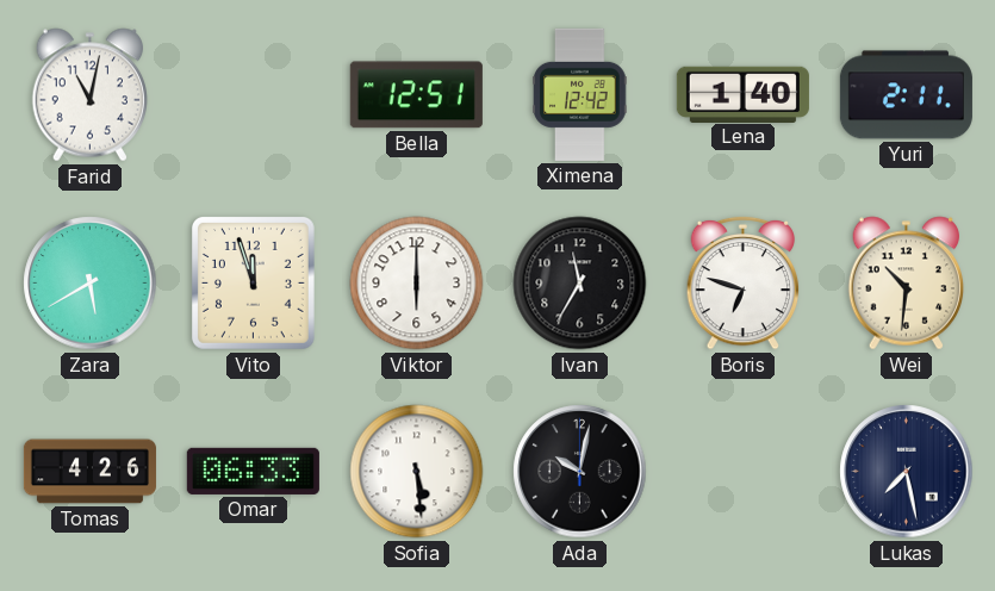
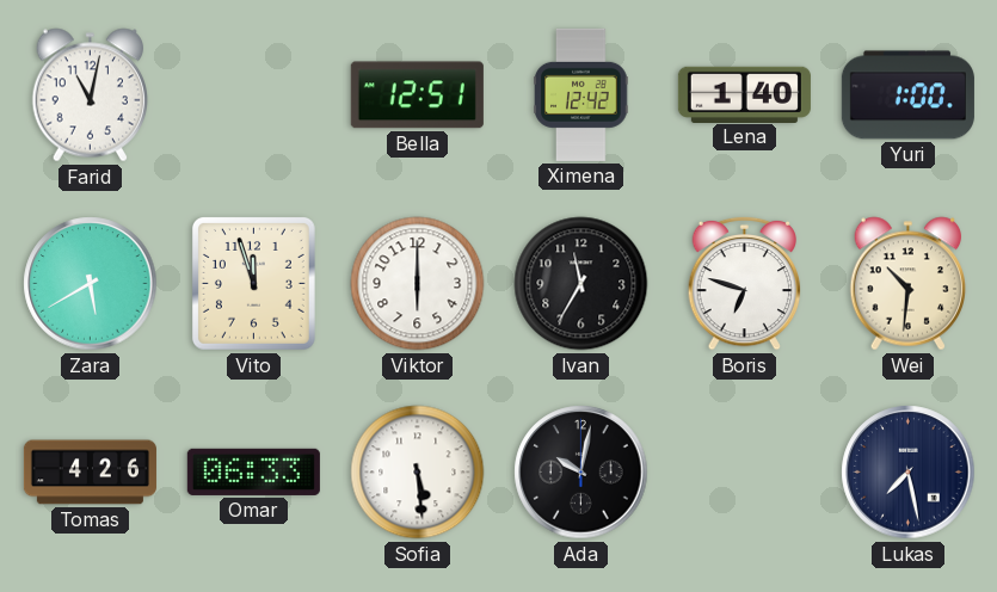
Yuri: 2:11 -> 1:00
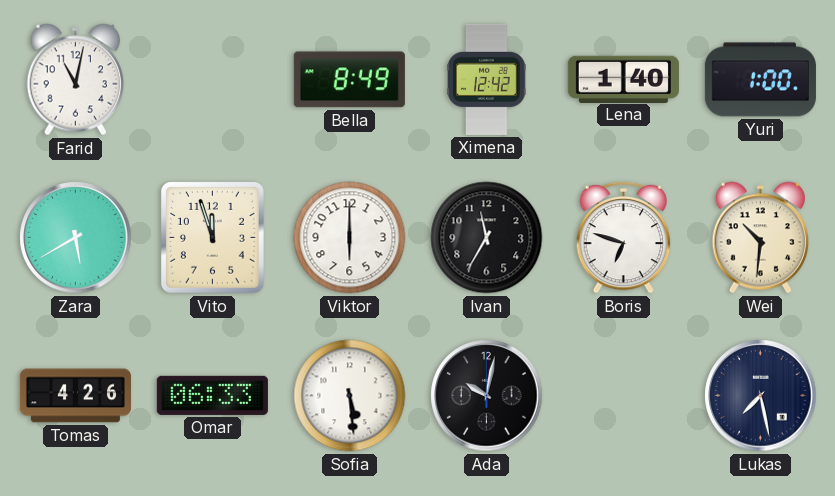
Bella: 12:51 -> 8:49
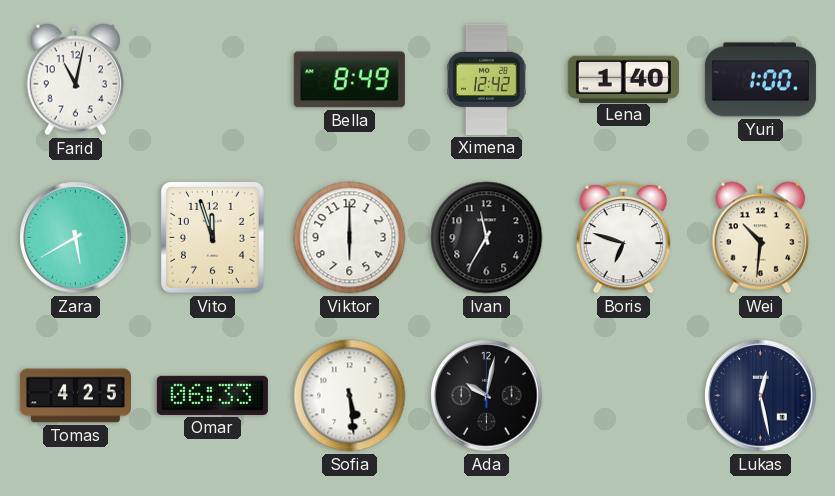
Tomas: 4:26 -> 4:25
Lukas: 7:28 -> 12:28
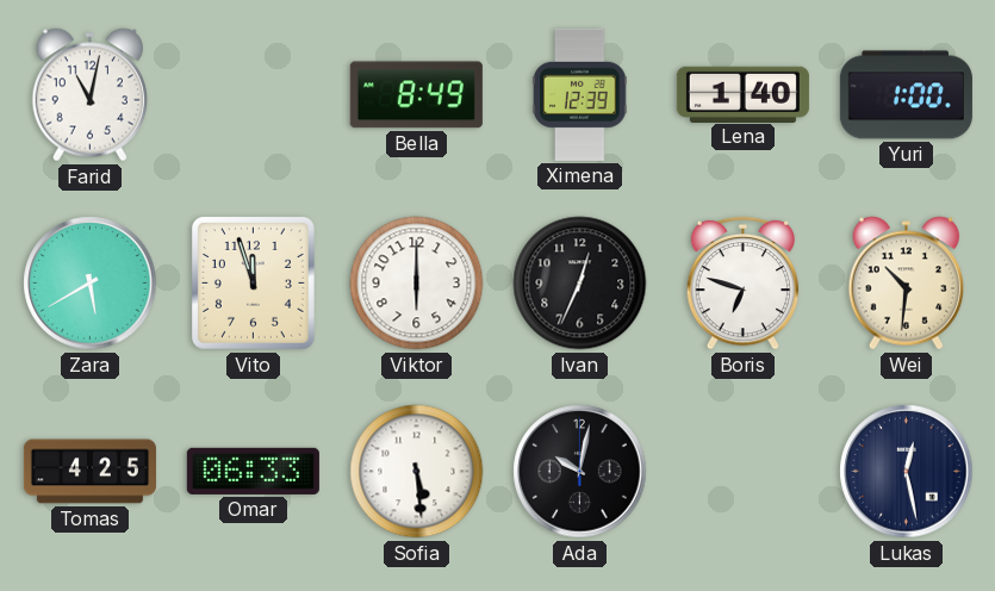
Ximena: 12:42 -> 12:39
Ivan: 11:35 -> 12:34
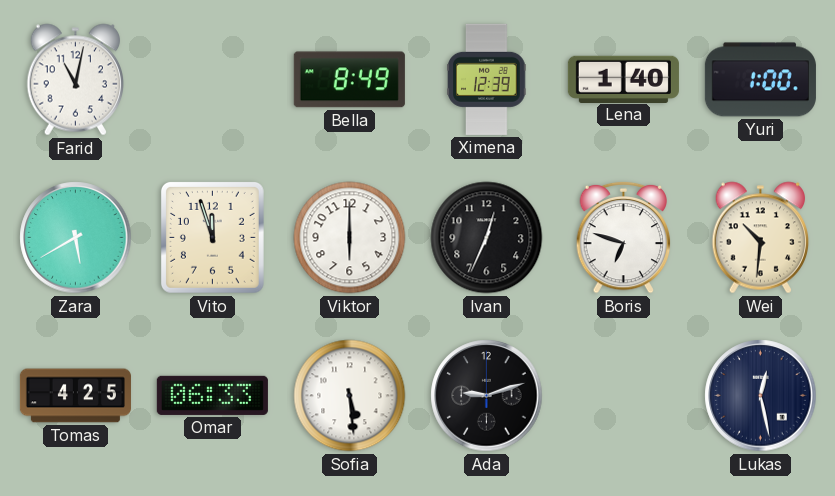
Ada: 10:02 -> 9:12
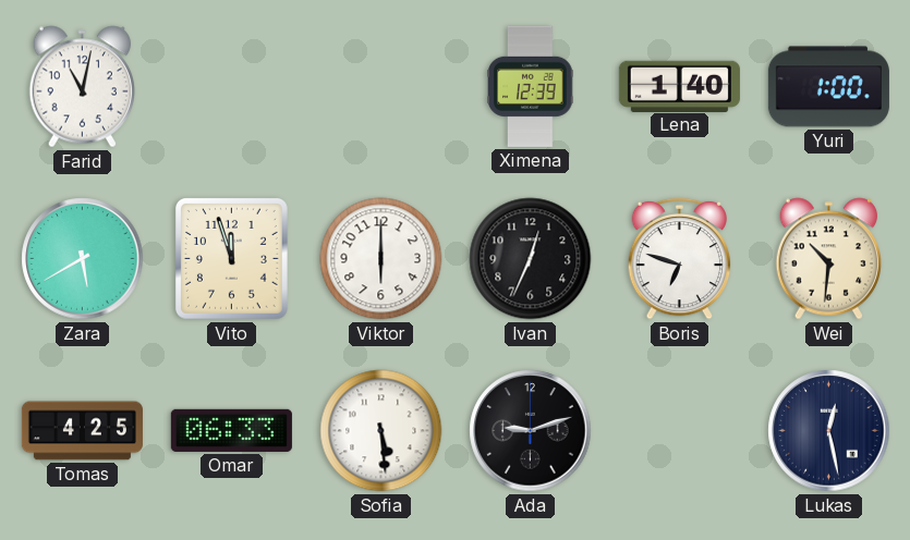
Bella: 8:49 -> none
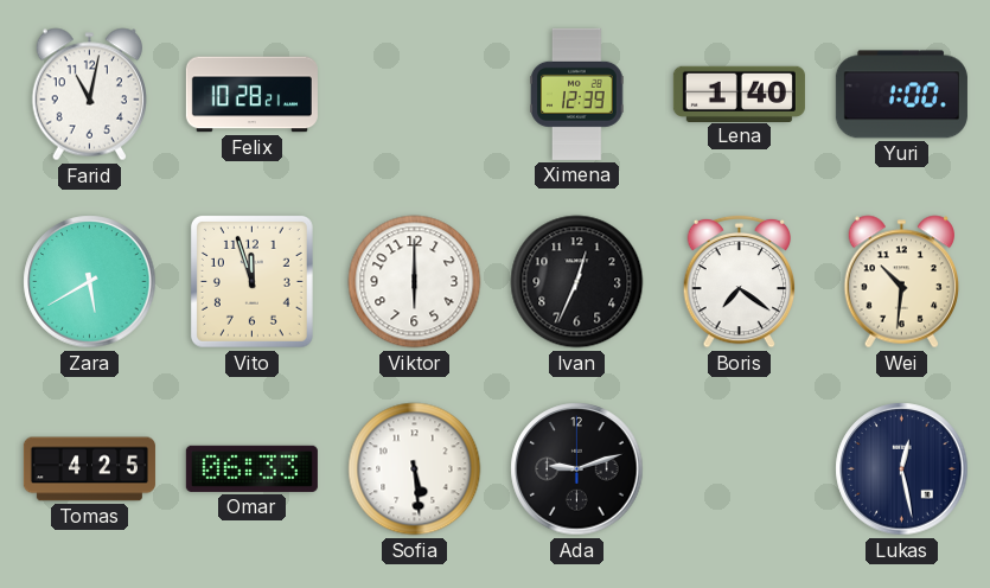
Felix: none -> 10:28
Boris: 6:48 -> 7:21
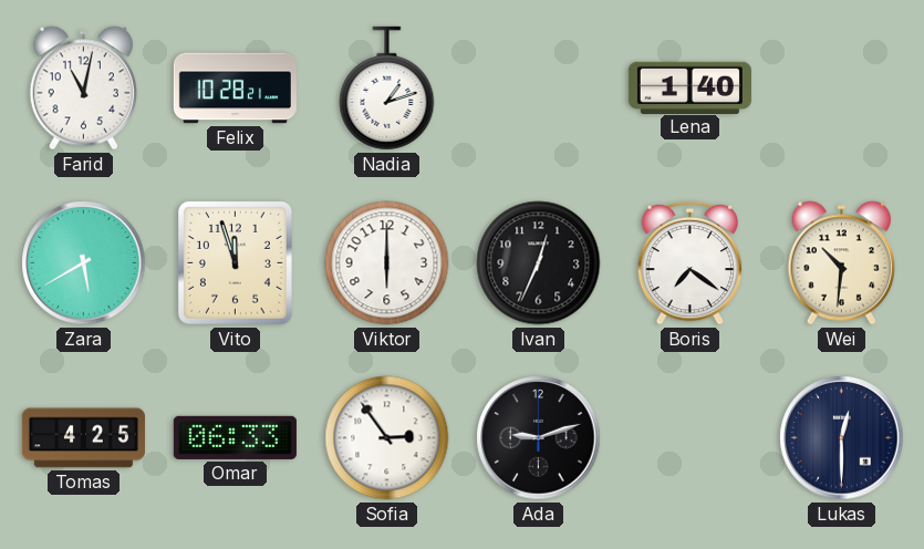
Nadia: none -> 1:12
Ximena: 12:39 -> none
Yuri: 1:00 -> none
Sofia: 5:29 -> 2:54
Lukas: 12:28 -> 12:30
